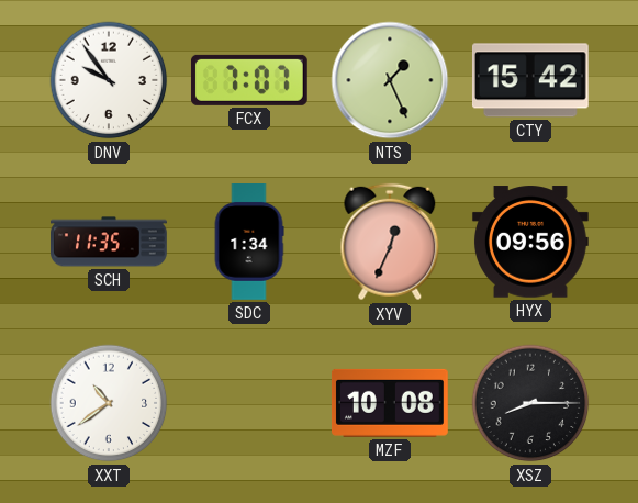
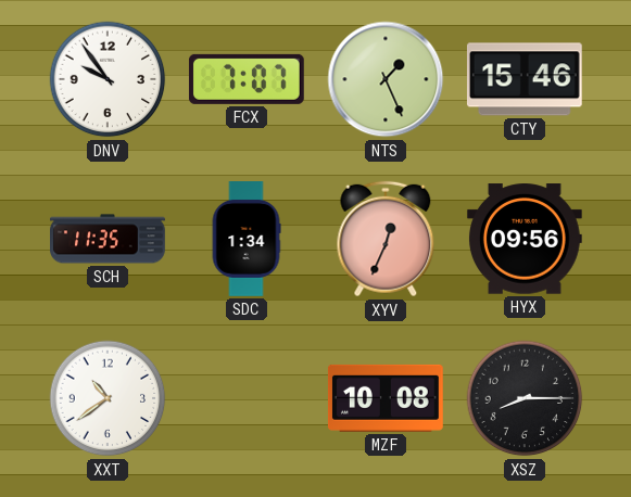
CTY: 15:42 -> 15:46
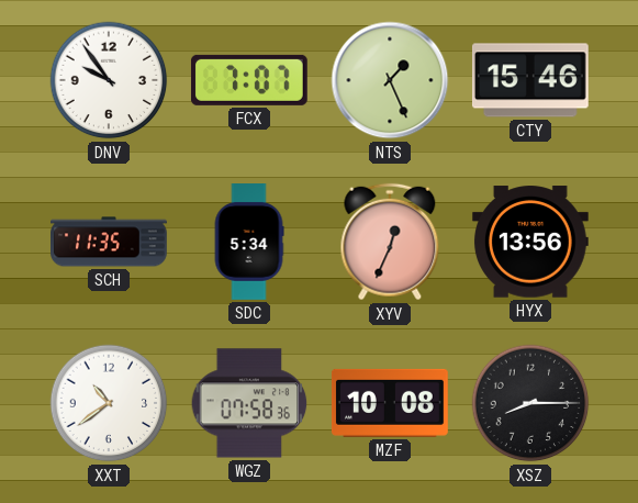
SDC: 1:34 -> 5:34
HYX: 09:56 -> 13:56
WGZ: none -> 07:58
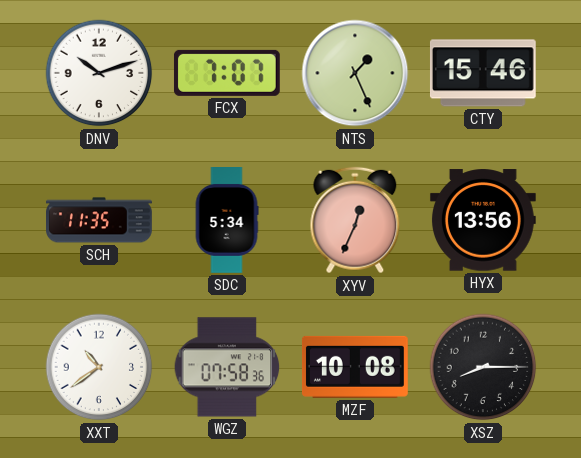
DNV: 9:54 -> 10:12
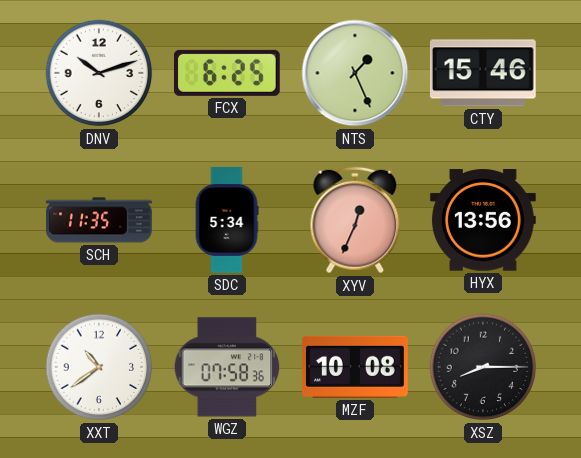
FCX: 7:07 -> 6:25
